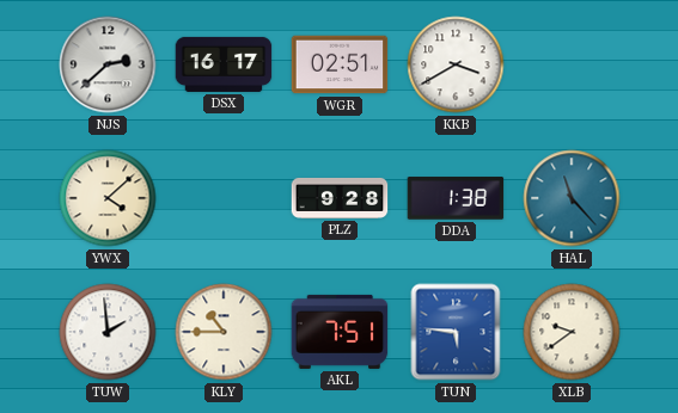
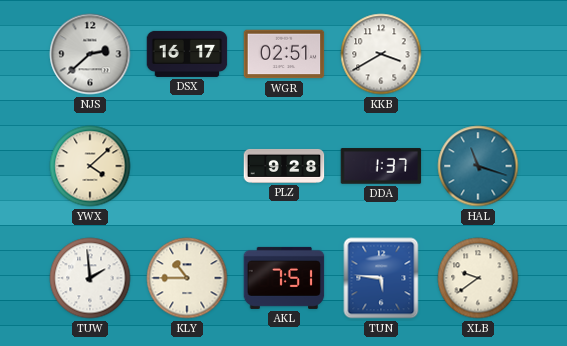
DDA: 1:38 -> 1:37
HAL: 11:23 -> 11:18
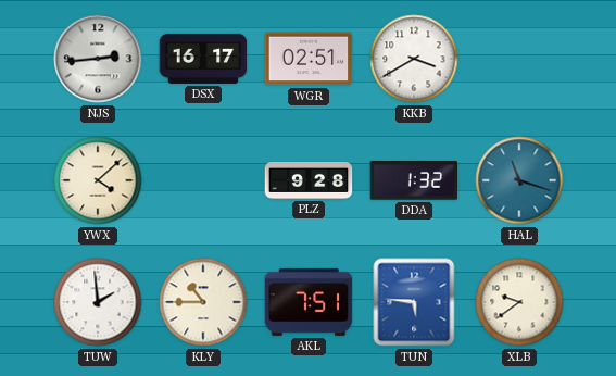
NJS: 2:38 -> 2:44
DDA: 1:37 -> 1:32
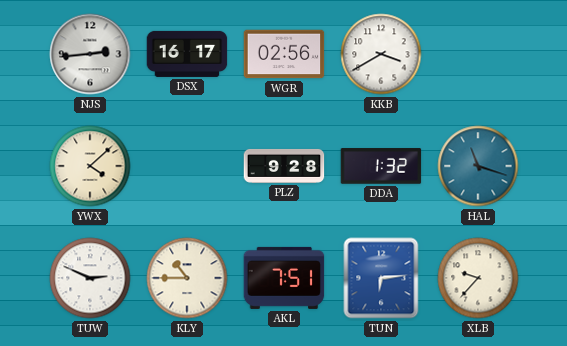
WGR: 02:51 -> 02:56
TUW: 1:59 -> 2:49
TUN: 5:46 -> 6:14
XLB: 9:39 -> 9:37
